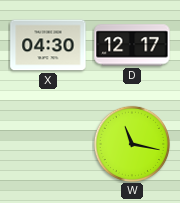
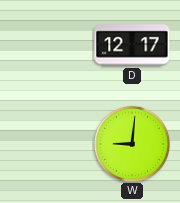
X: 04:30 -> none
W: 11:17 -> 9:01
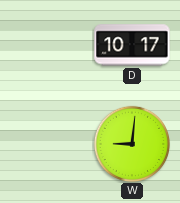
D: 12:17 -> 10:17
